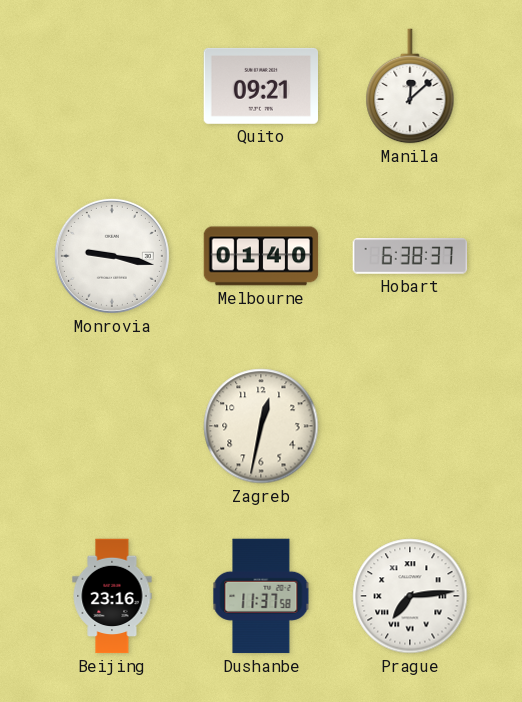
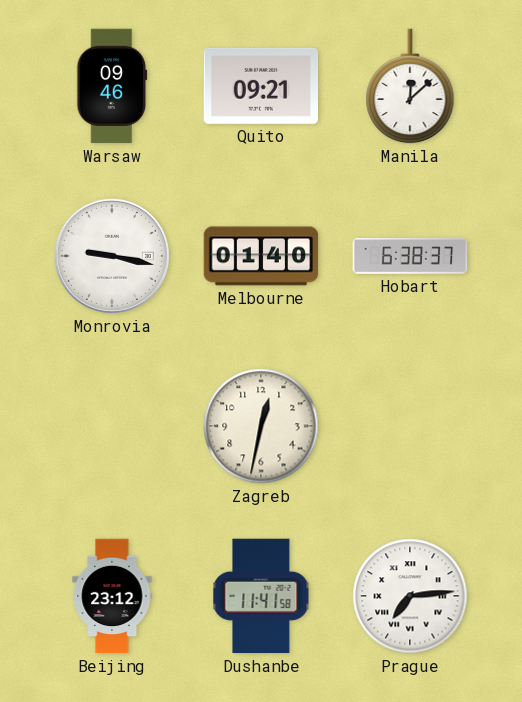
Warsaw: none -> 09:46
Beijing: 23:16 -> 23:12
Dushanbe: 11:37 -> 11:41
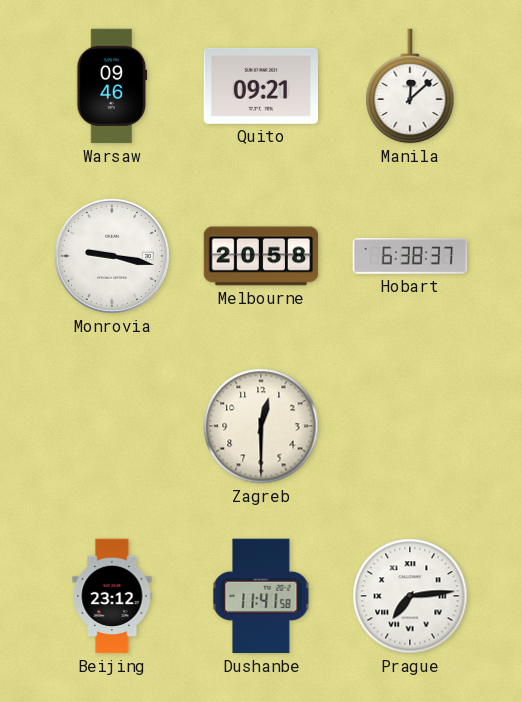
Melbourne: 01:40 -> 20:58
Zagreb: 12:32 -> 12:30
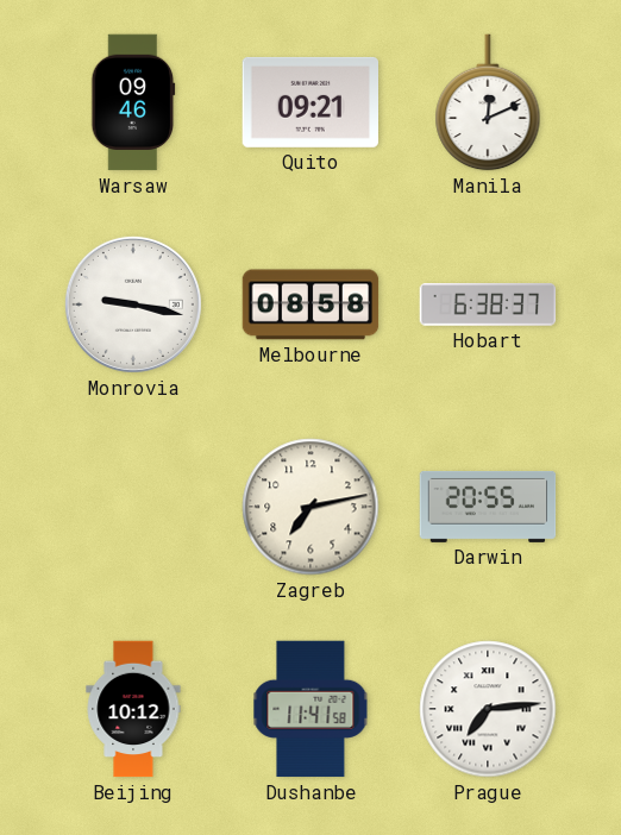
Manila: 12:08 -> 12:11
Melbourne: 20:58 -> 08:58
Zagreb: 12:30 -> 7:13
Darwin: none -> 20:55
Beijing: 23:12 -> 10:12
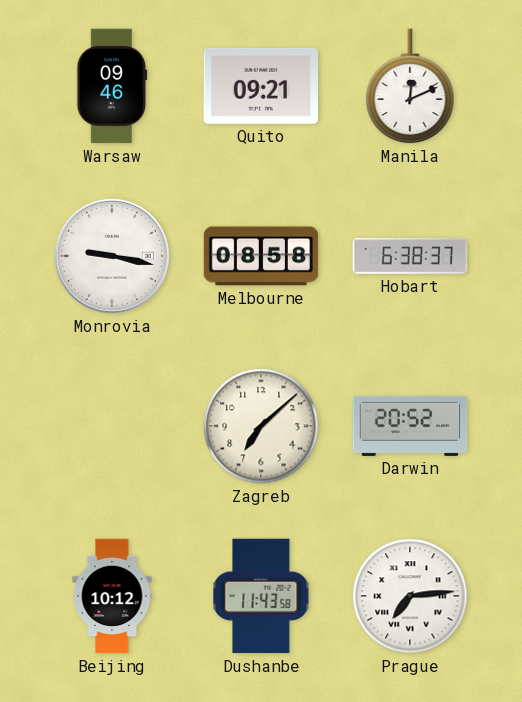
Zagreb: 7:13 -> 7:08
Darwin: 20:55 -> 20:52
Dushanbe: 11:41 -> 11:43
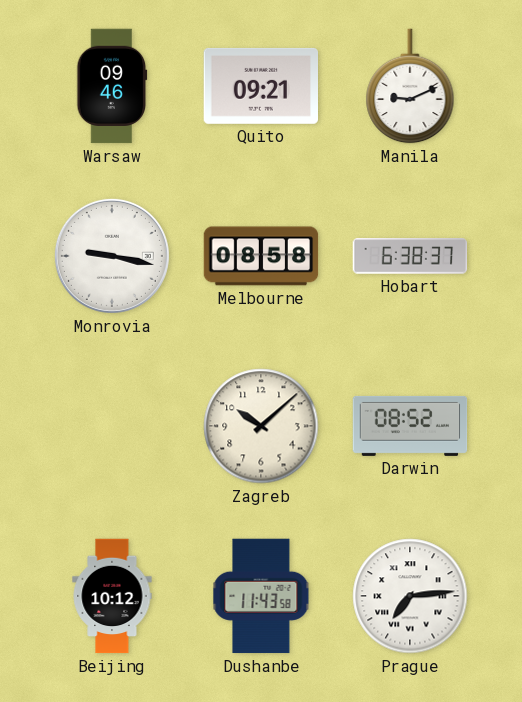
Manila: 12:11 -> 9:11
Zagreb: 7:08 -> 10:08
Darwin: 20:52 -> 08:52
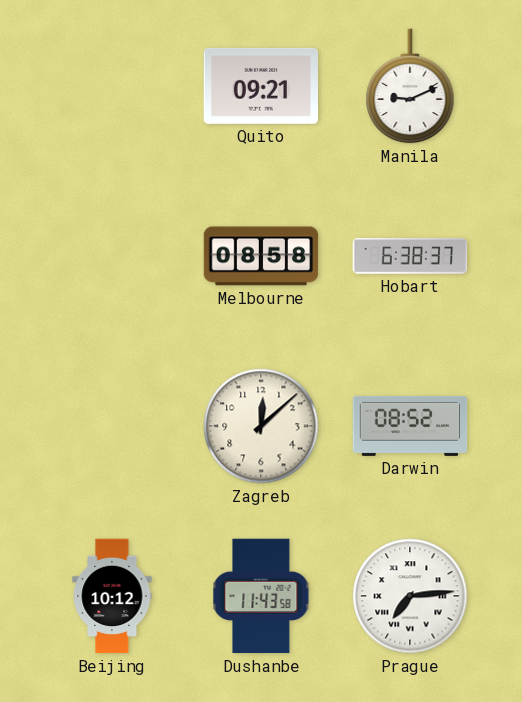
Warsaw: 09:46 -> none
Monrovia: 9:17 -> none
Zagreb: 10:08 -> 12:08
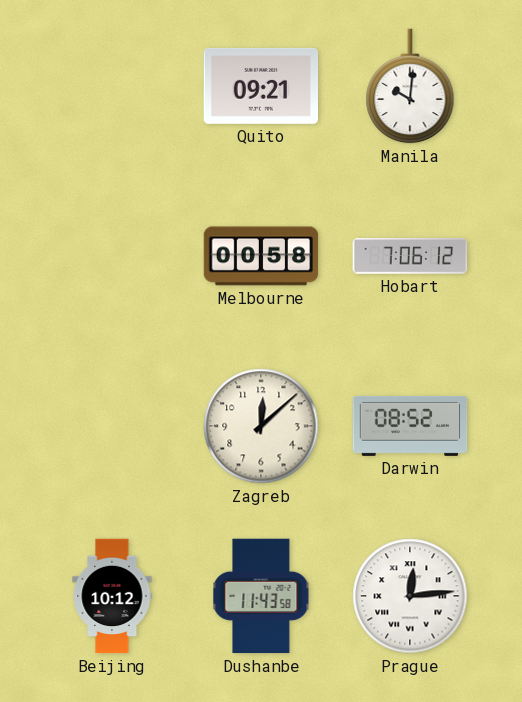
Manila: 9:11 -> 10:01
Melbourne: 08:58 -> 00:58
Hobart: 6:38 -> 7:06
Prague: 7:14 -> 12:14
